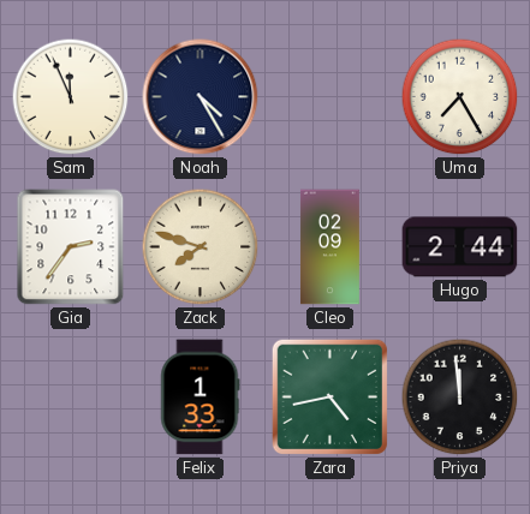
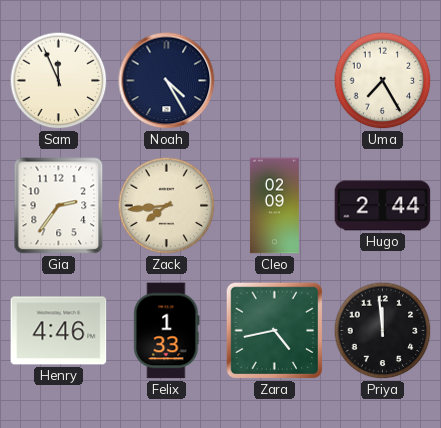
Zack: 7:48 -> 7:44
Henry: none -> 4:46
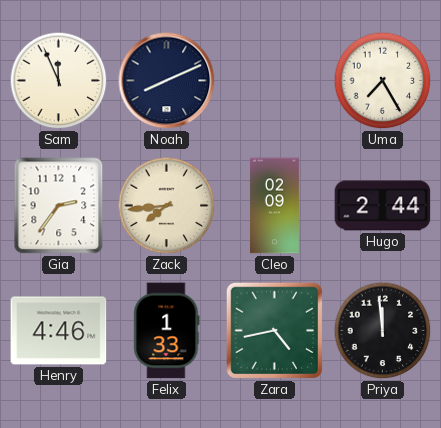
Noah: 4:25 -> 8:11
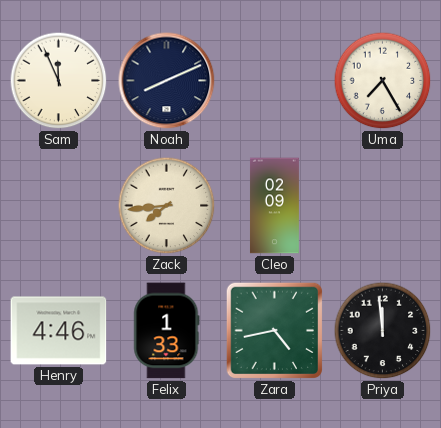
Gia: 2:36 -> none
Hugo: 2:44 -> none
